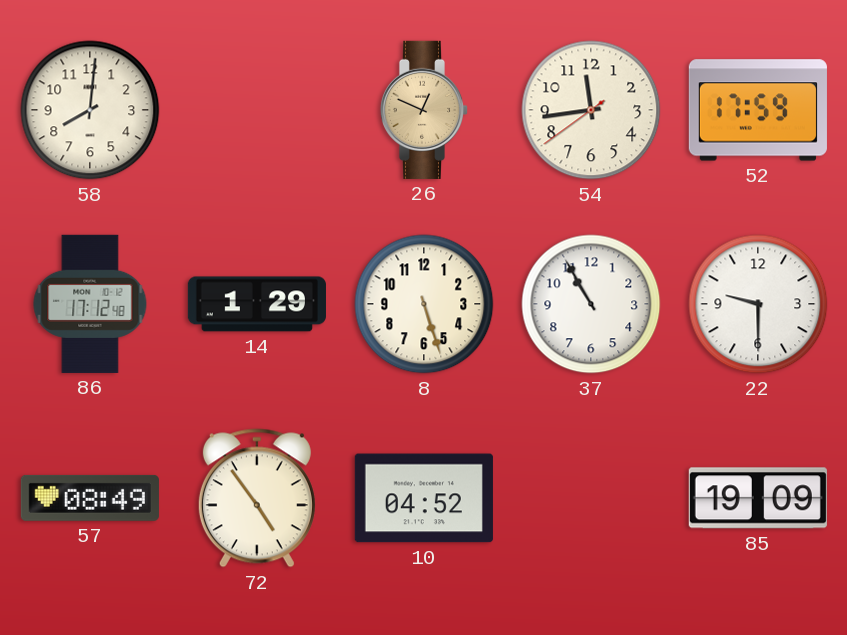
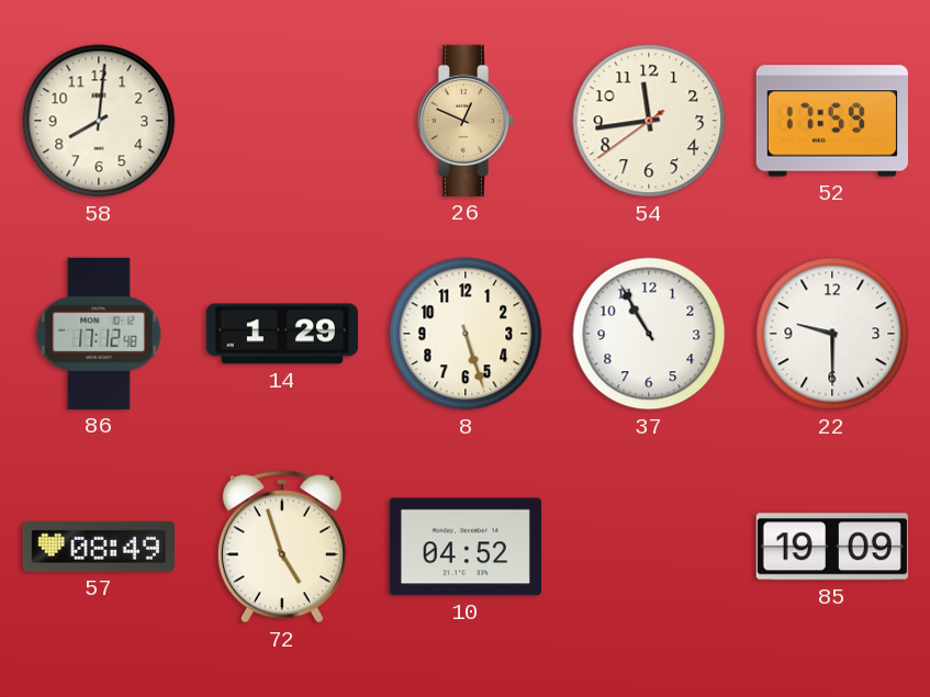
72: 4:54 -> 4:57
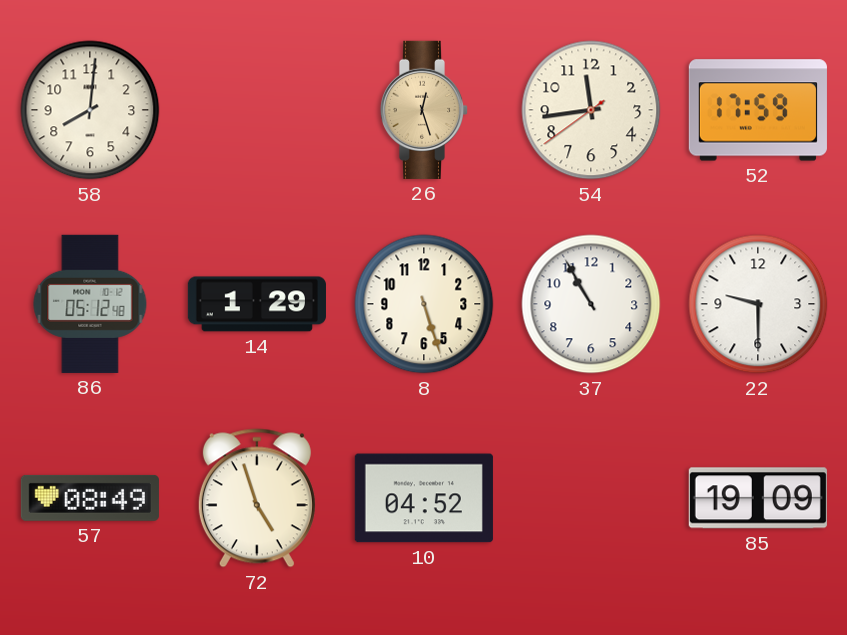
26: 12:49 -> 12:27
86: 17:12 -> 05:12
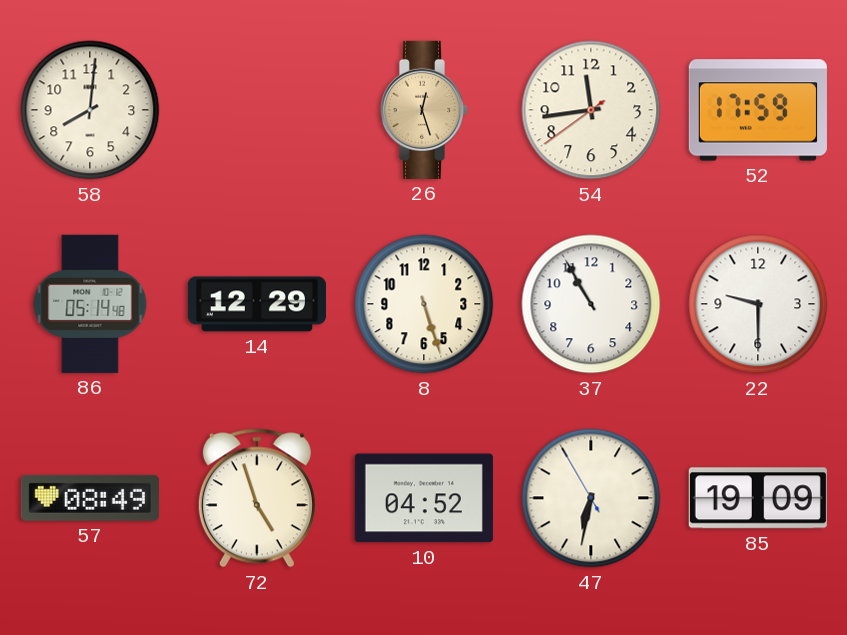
86: 05:12 -> 05:14
14: 1:29 -> 12:29
47: none -> 6:31
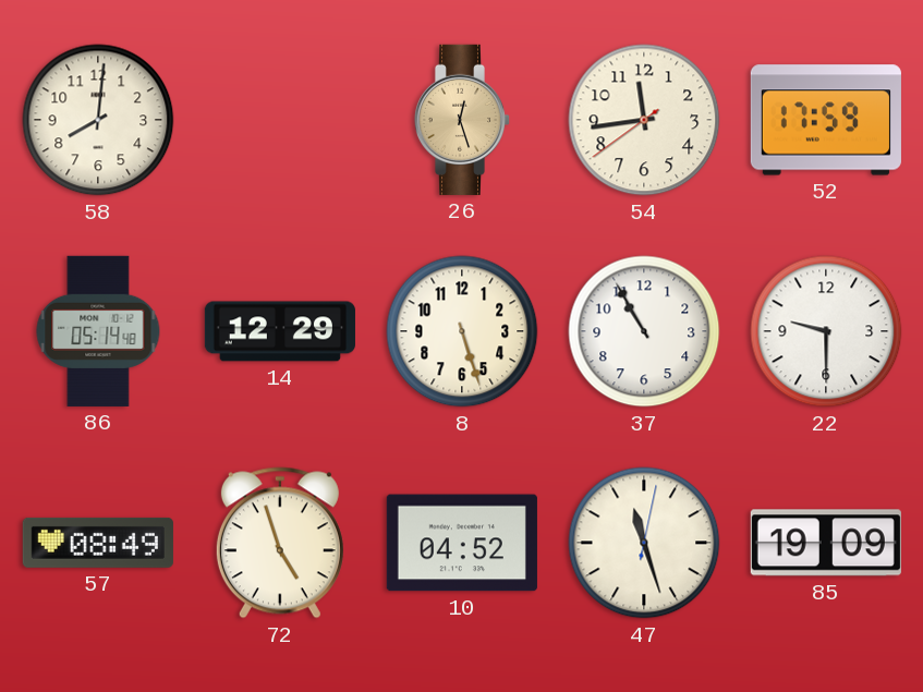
47: 6:31 -> 11:27
